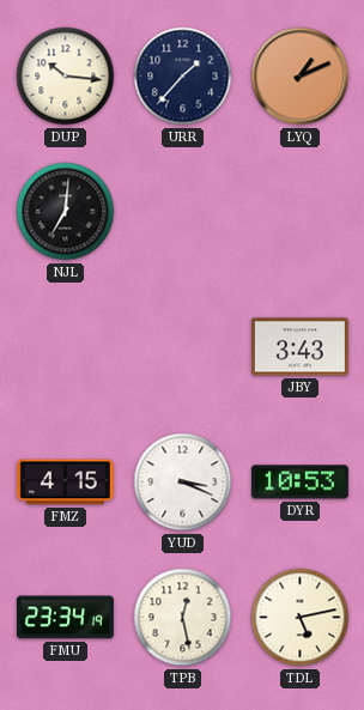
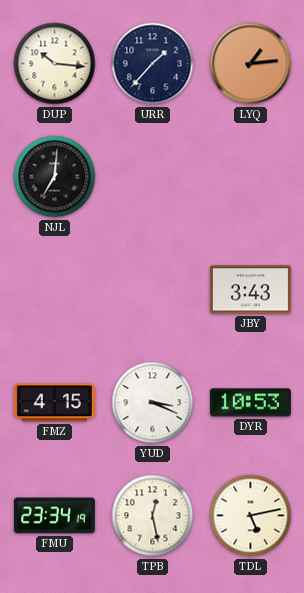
LYQ: 1:11 -> 1:14
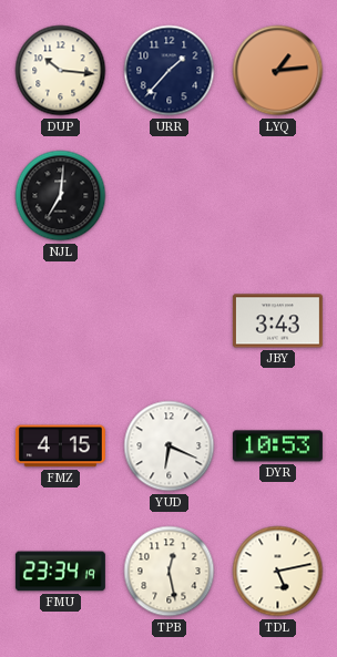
YUD: 3:19 -> 6:19
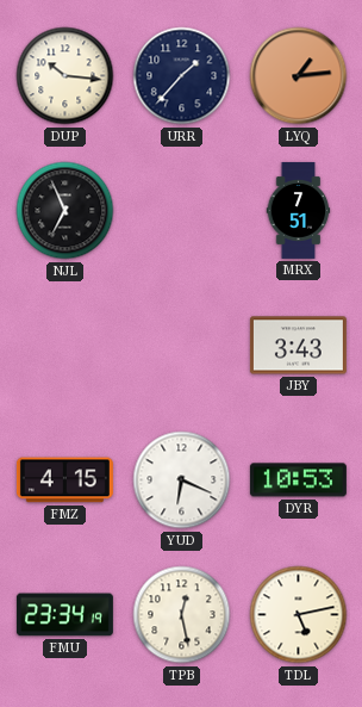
NJL: 7:01 -> 6:56
MRX: none -> 7:51
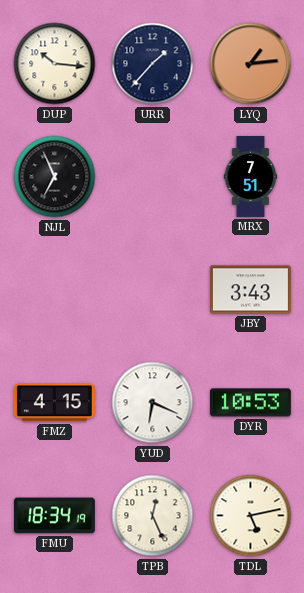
FMU: 23:34 -> 18:34
TPB: 12:28 -> 12:26
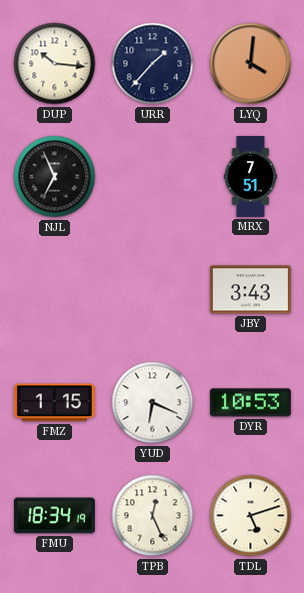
LYQ: 1:14 -> 4:01
FMZ: 4:15 -> 1:15
TDL: 5:13 -> 5:12
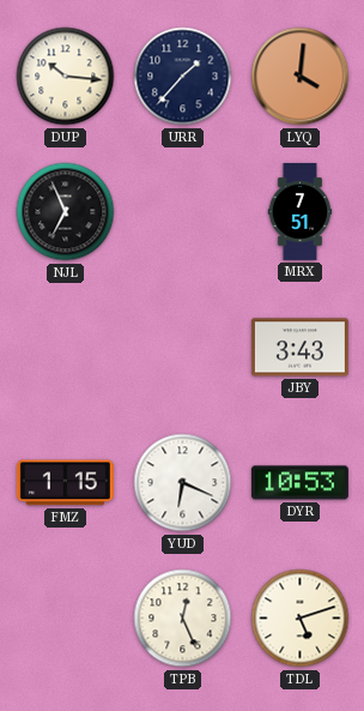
FMU: 18:34 -> none
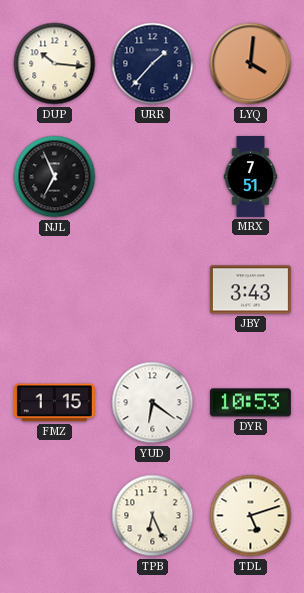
YUD: 6:19 -> 6:21
TPB: 12:26 -> 6:26
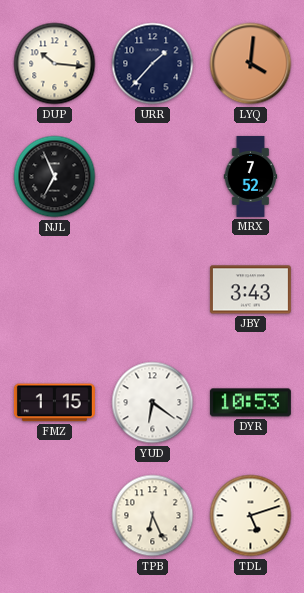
MRX: 7:51 -> 7:52
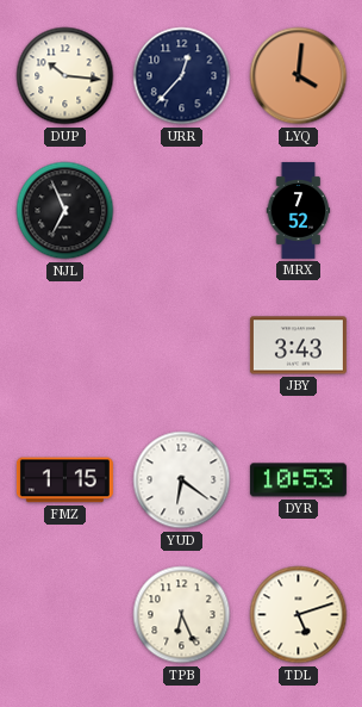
URR: 1:37 -> 12:37
